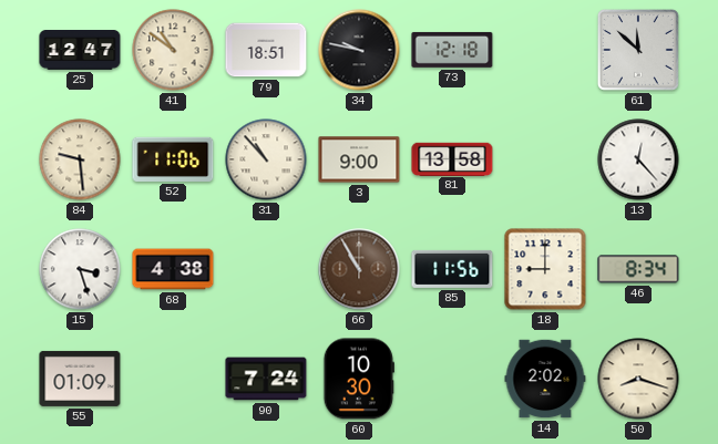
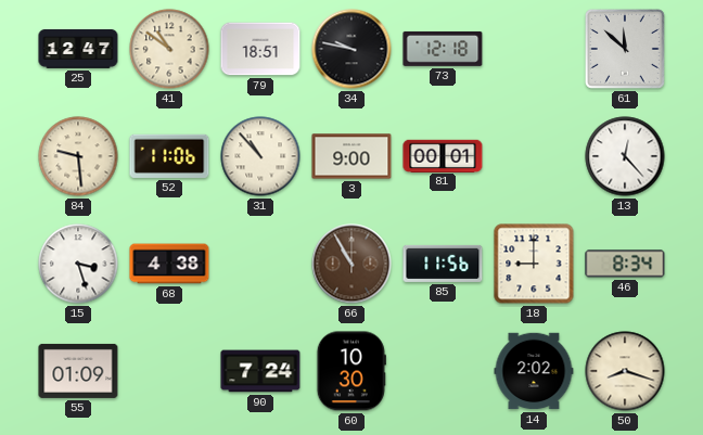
81: 13:58 -> 00:01
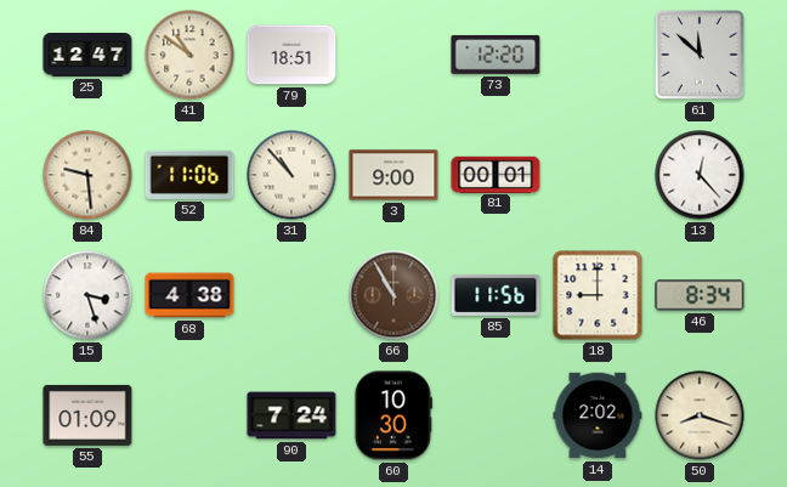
34: 9:47 -> none
73: 12:18 -> 12:20
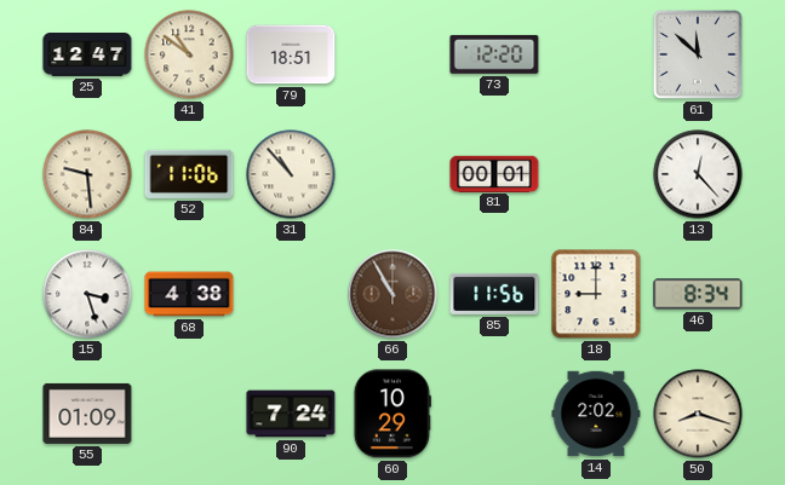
3: 9:00 -> none
60: 10:30 -> 10:29
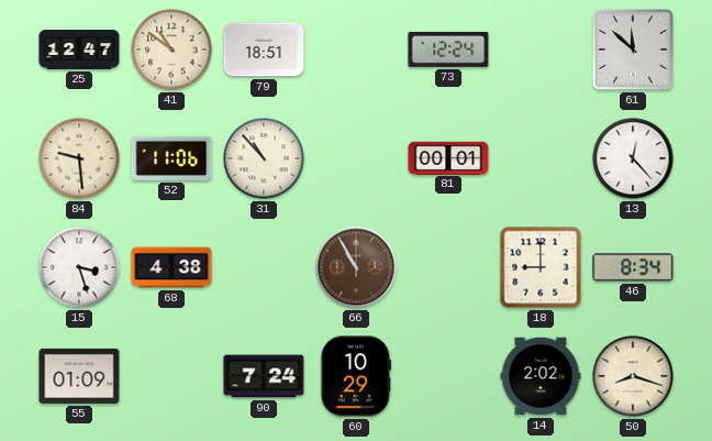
73: 12:20 -> 12:24
85: 11:56 -> none
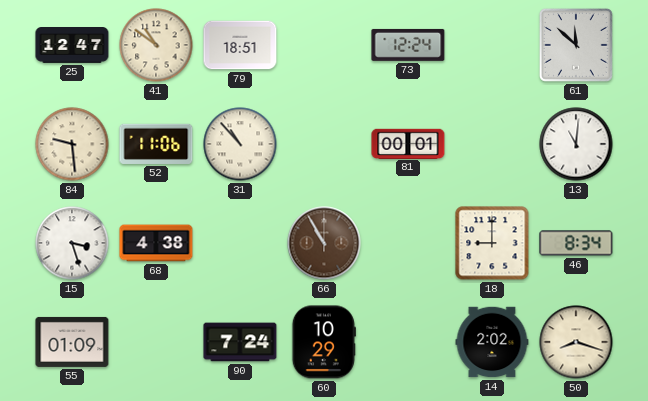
13: 12:23 -> 11:01
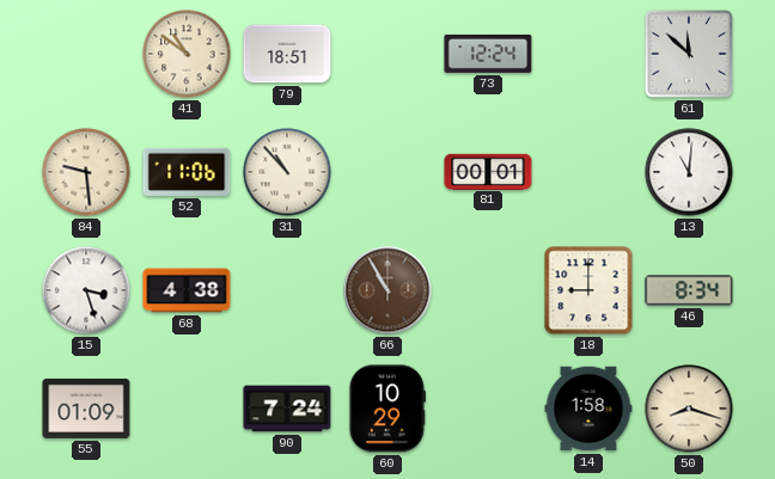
25: 12:47 -> none
14: 2:02 -> 1:58
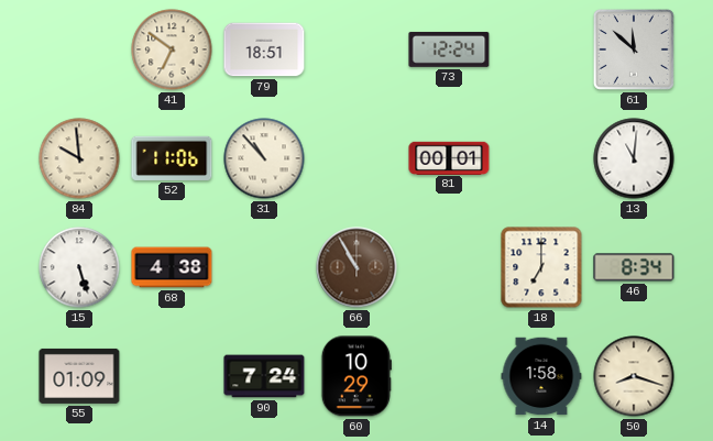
41: 10:51 -> 6:51
84: 9:29 -> 9:59
15: 3:27 -> 5:27
18: 9:00 -> 7:00
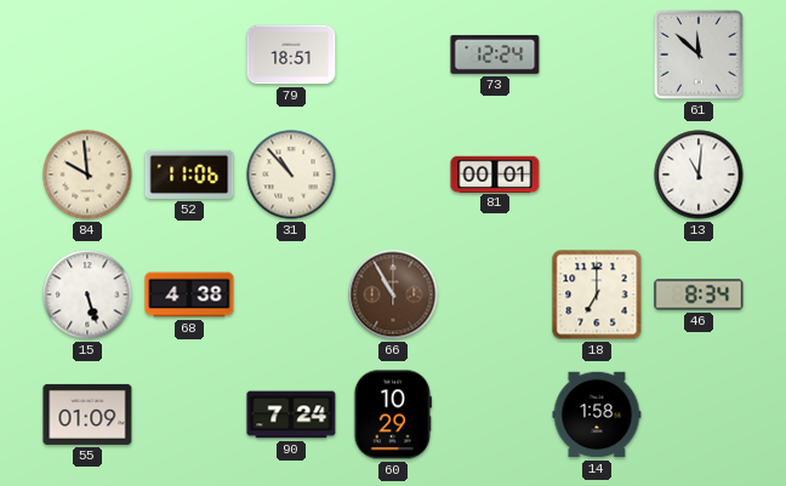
41: 6:51 -> none
50: 8:18 -> none
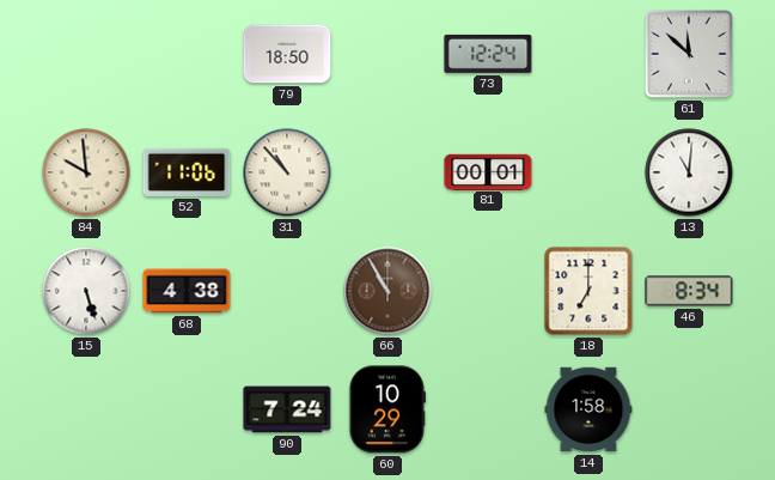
79: 18:51 -> 18:50
55: 01:09 -> none
